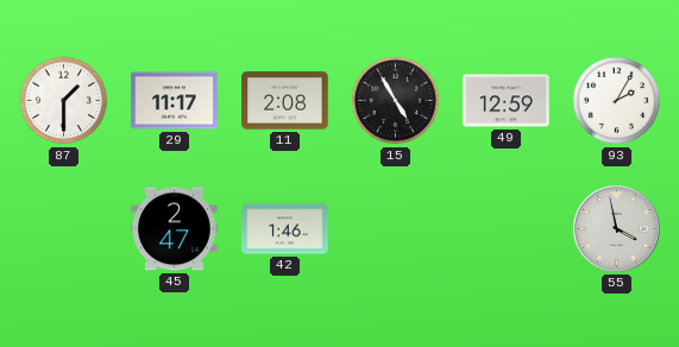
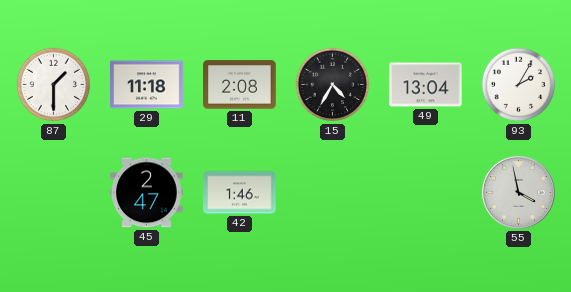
29: 11:17 -> 11:18
15: 4:55 -> 4:35
49: 12:59 -> 13:04
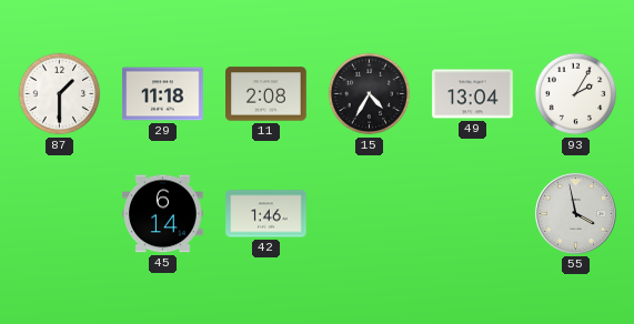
45: 2:47 -> 6:14
